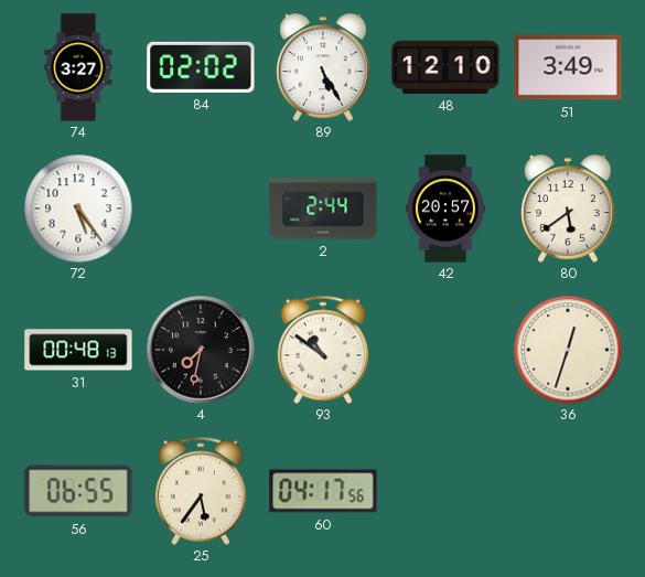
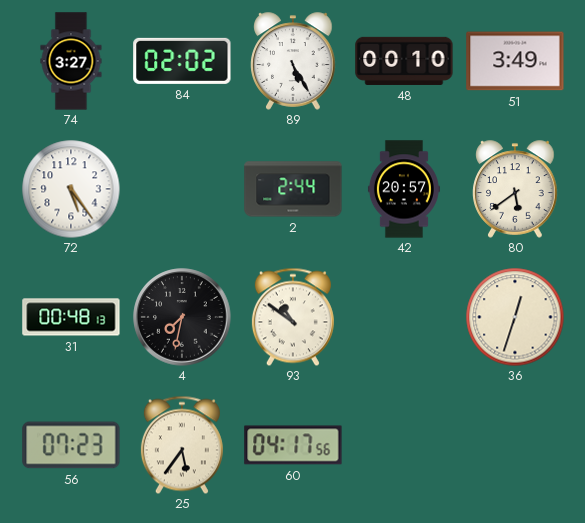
48: 12:10 -> 00:10
56: 06:55 -> 07:23
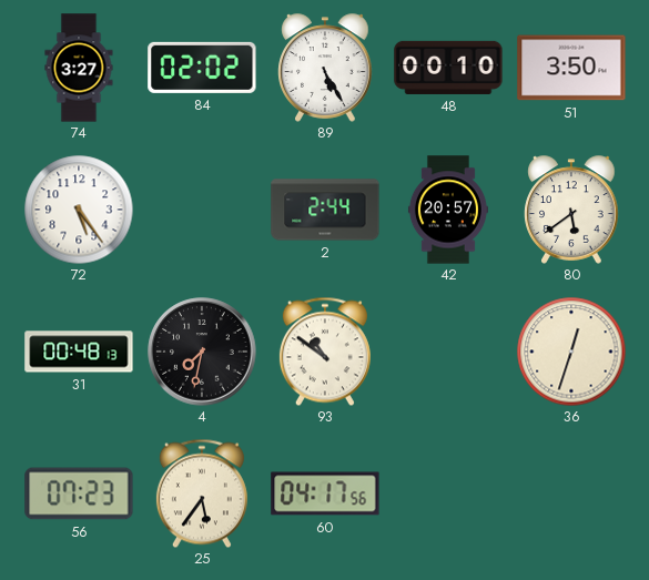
51: 3:49 -> 3:50
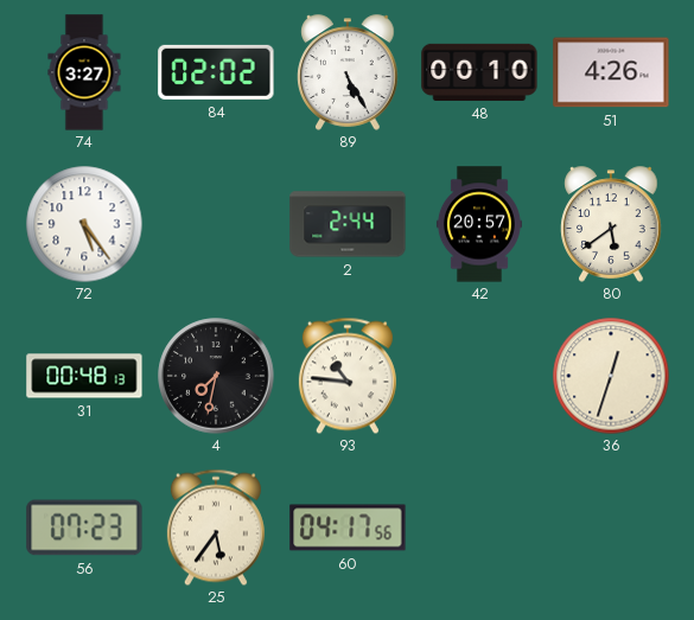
51: 3:50 -> 4:26
93: 10:51 -> 10:46
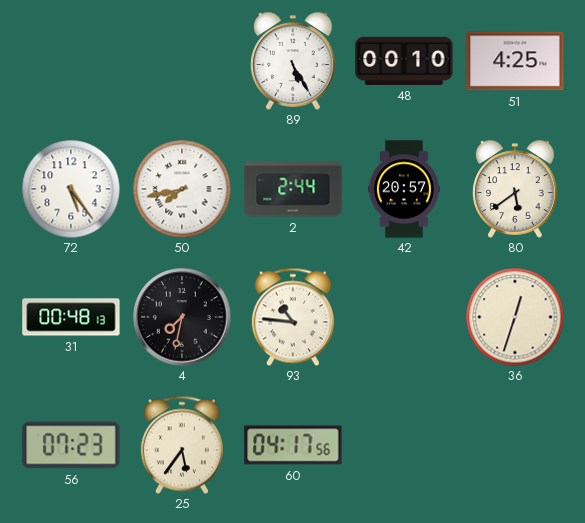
74: 3:27 -> none
84: 02:02 -> none
51: 4:26 -> 4:25
50: none -> 7:43
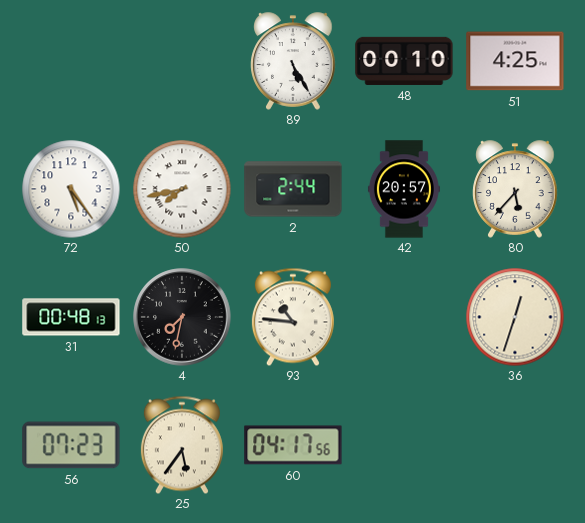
80: 5:39 -> 5:37
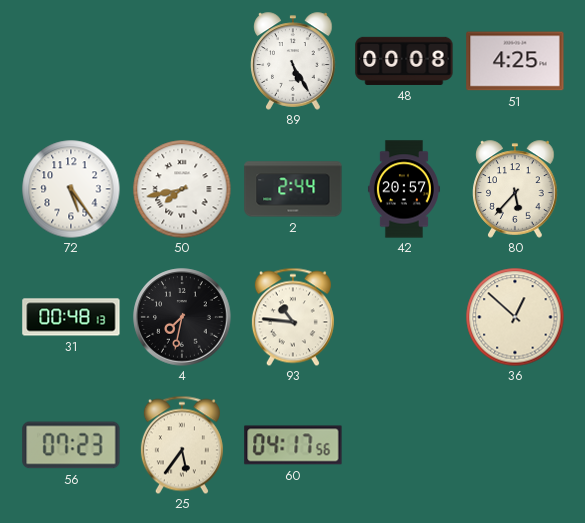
48: 00:10 -> 00:08
36: 12:33 -> 12:52
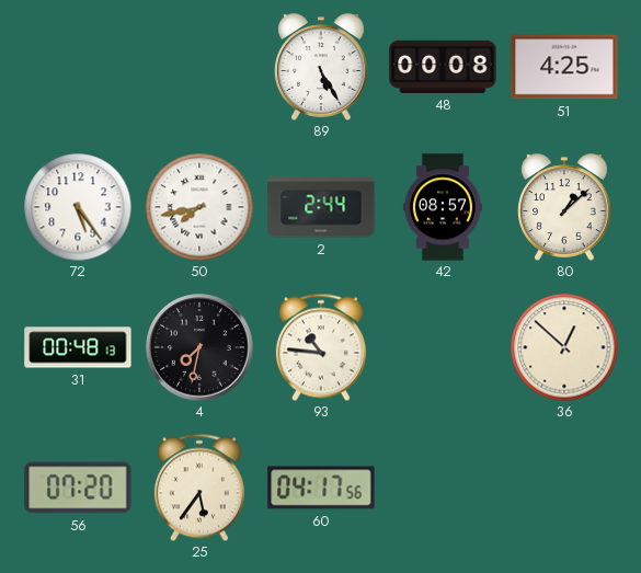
42: 20:57 -> 08:57
80: 5:37 -> 1:08
56: 07:23 -> 07:20
